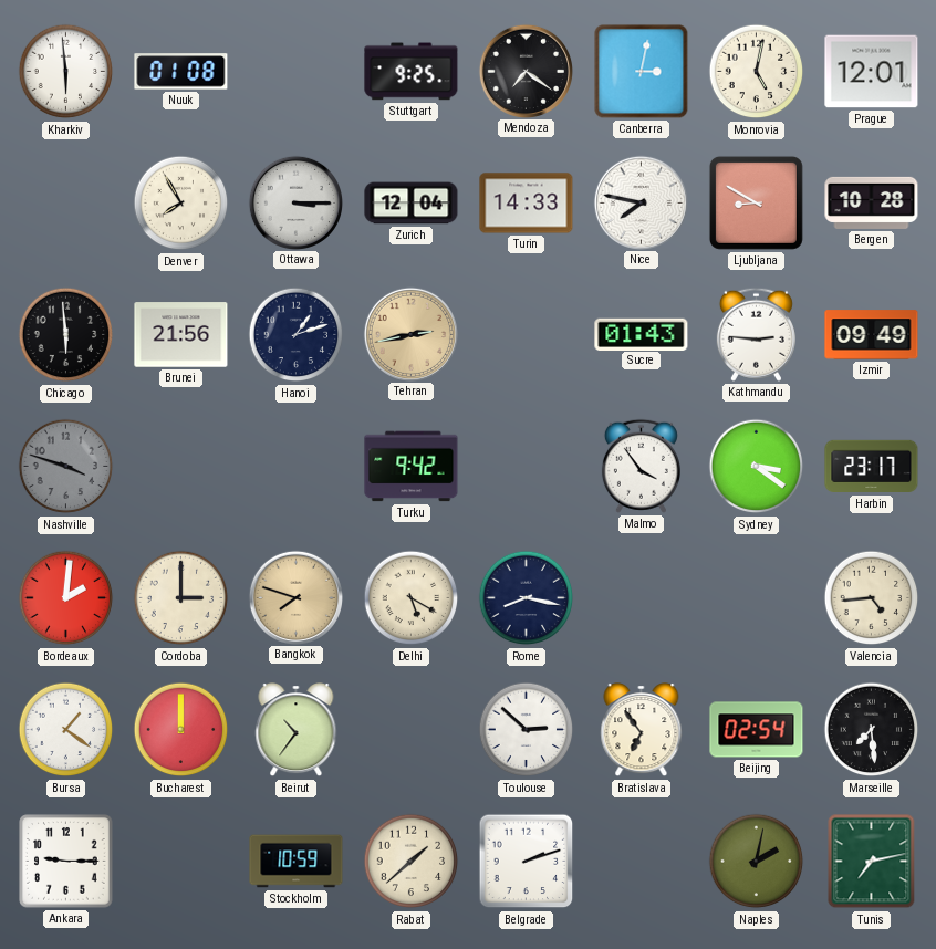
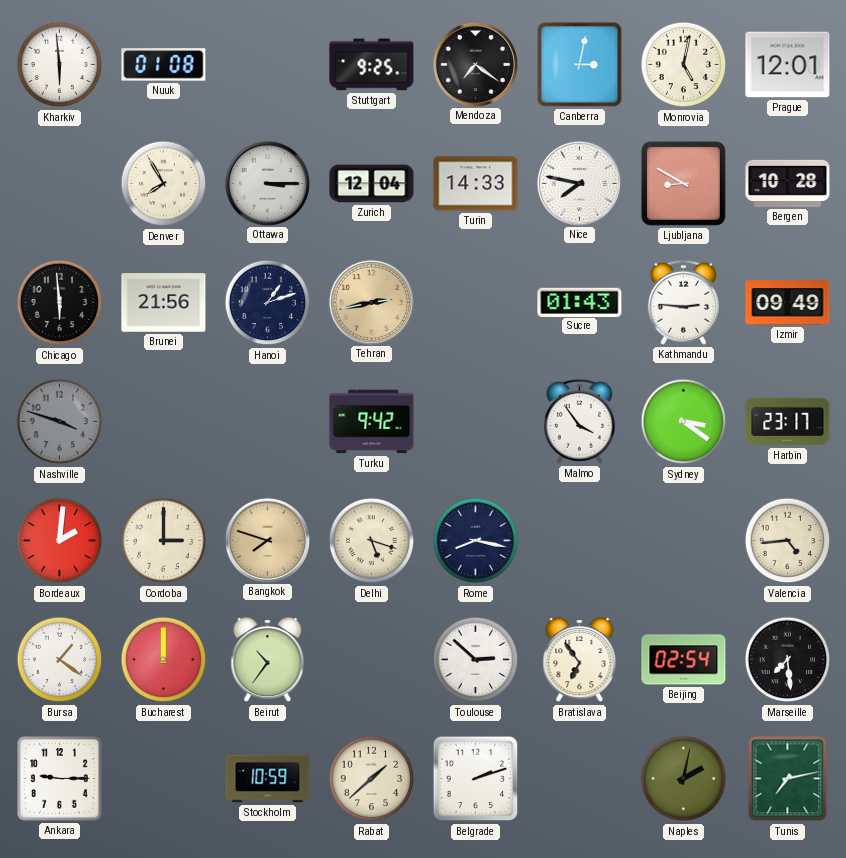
Delhi: 5:20 -> 5:18
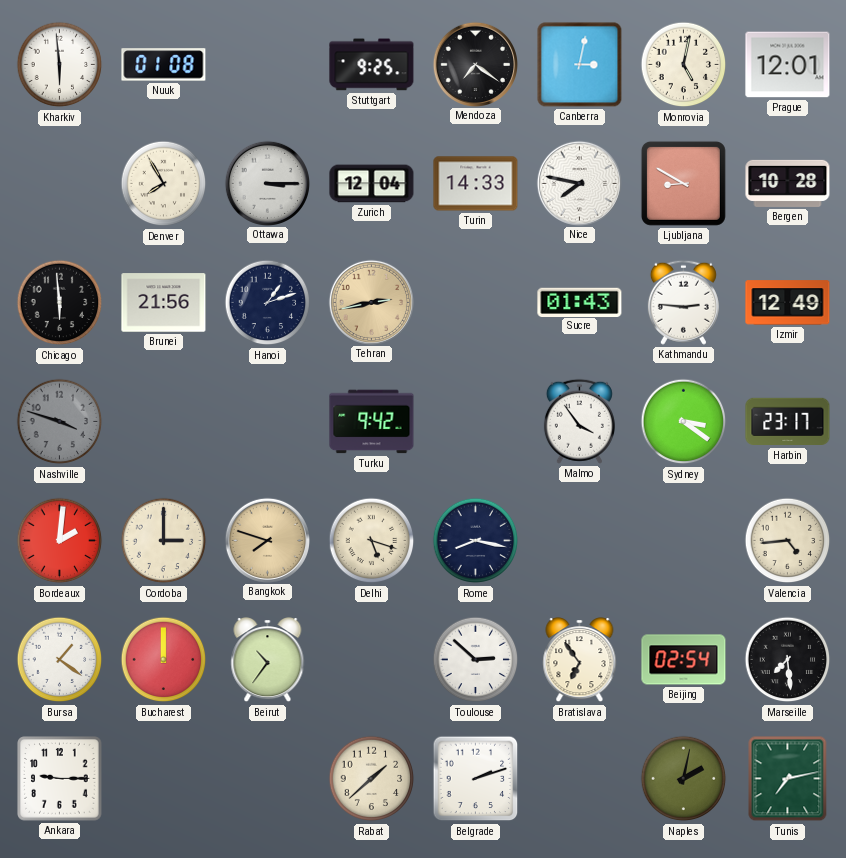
Izmir: 09:49 -> 12:49
Stockholm: 10:59 -> none
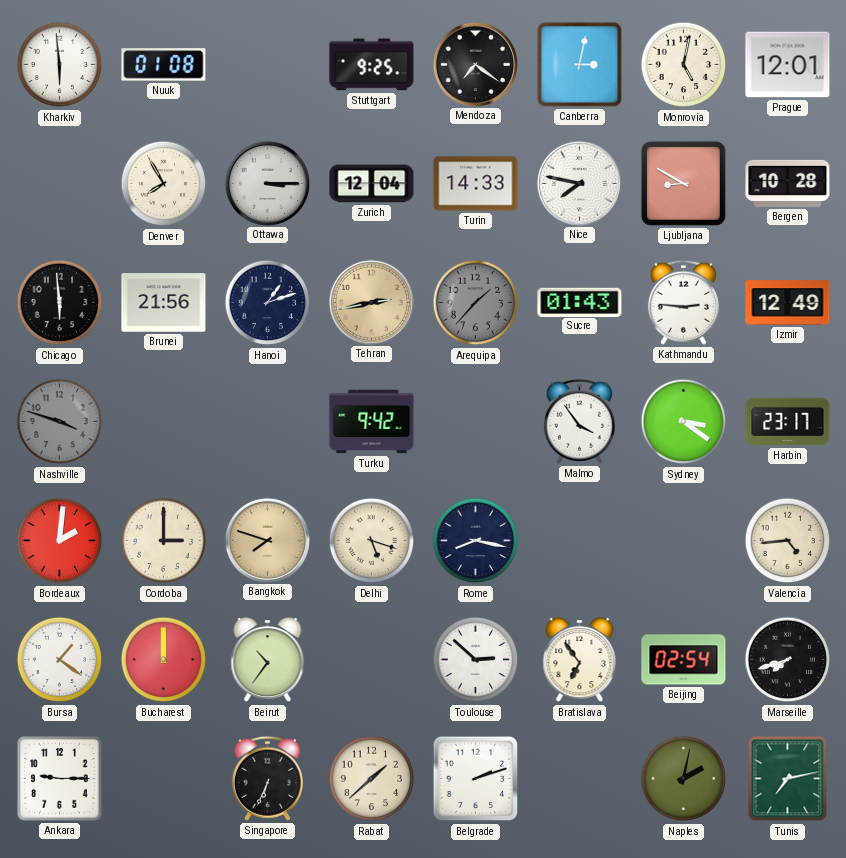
Arequipa: none -> 1:37
Marseille: 7:29 -> 7:42
Singapore: none -> 6:34
